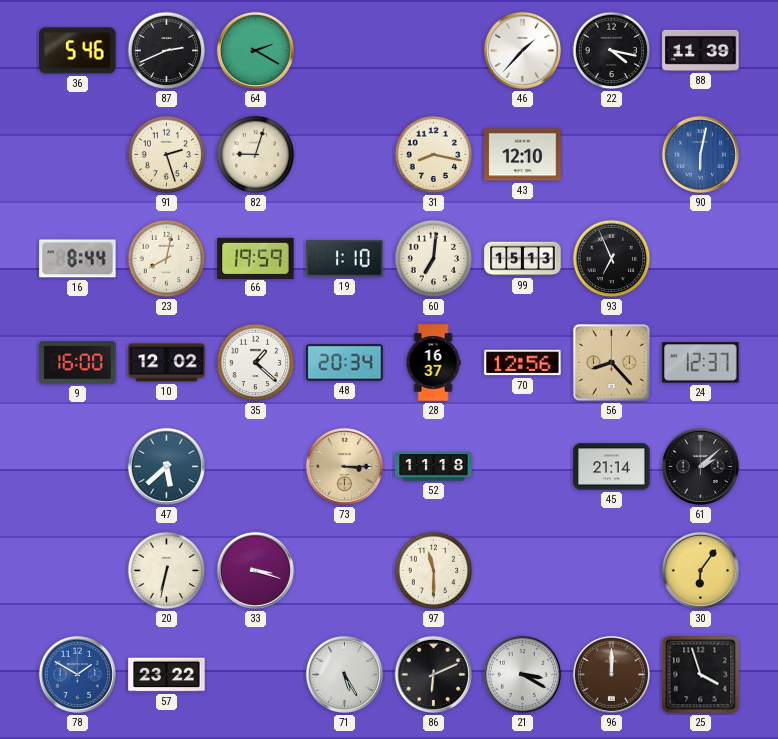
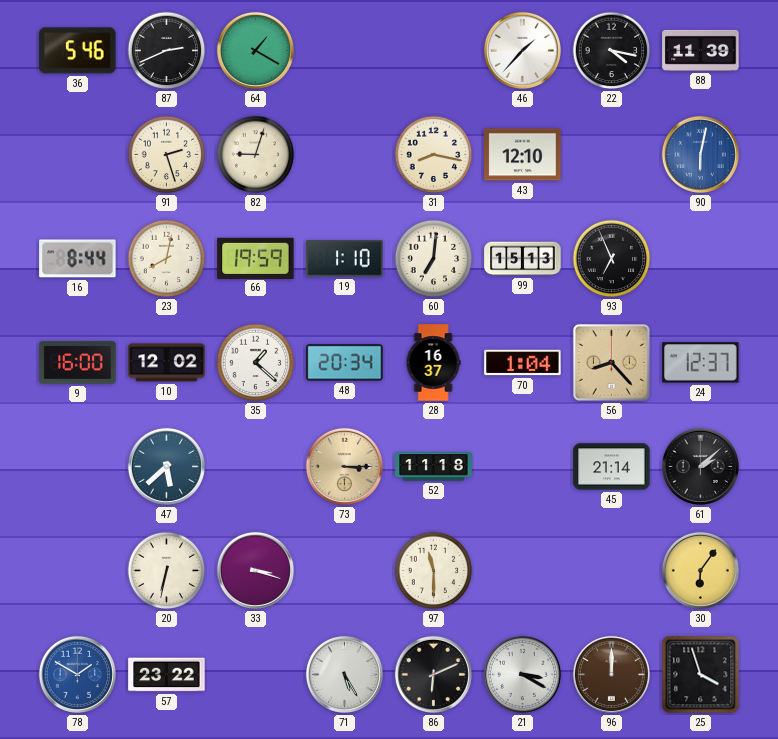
64: 2:20 -> 1:20
70: 12:56 -> 1:04
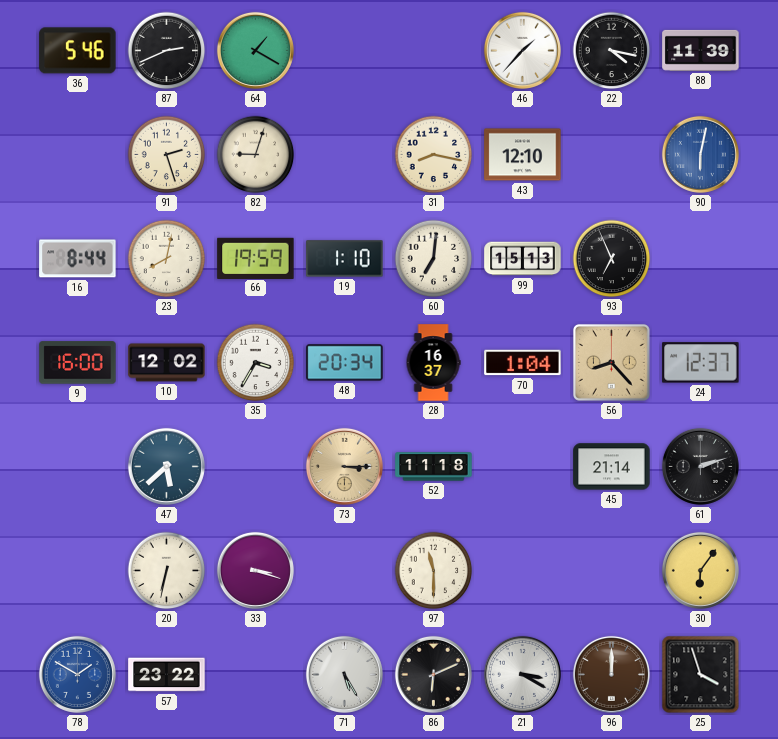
35: 1:22 -> 3:35
61: 2:08 -> 2:12
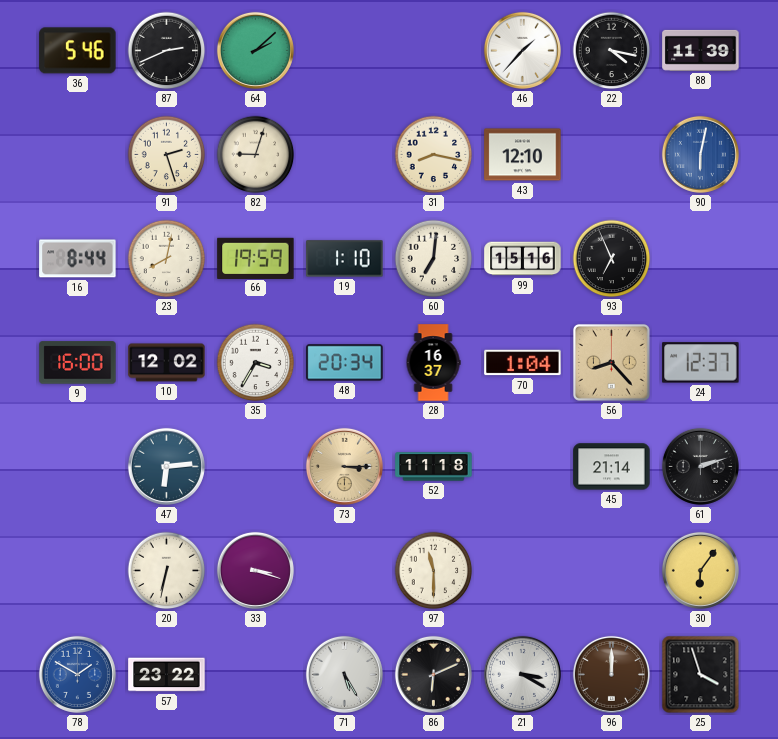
64: 1:20 -> 2:08
99: 15:13 -> 15:16
47: 5:38 -> 6:14
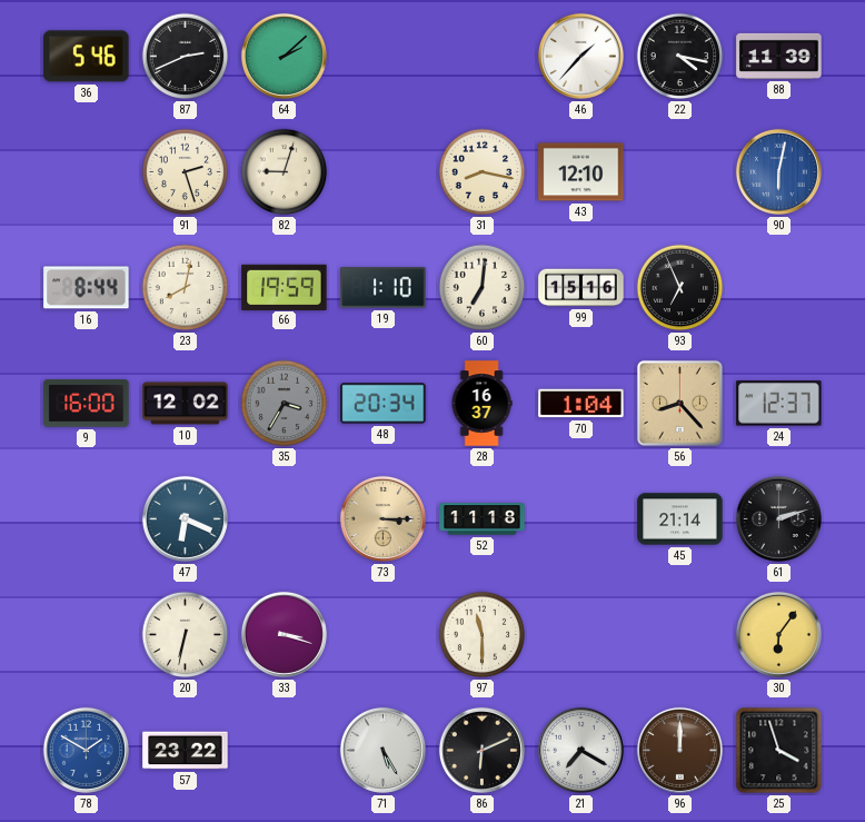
35 dial: white -> grey
47: 6:14 -> 6:19
21: 3:20 -> 7:20
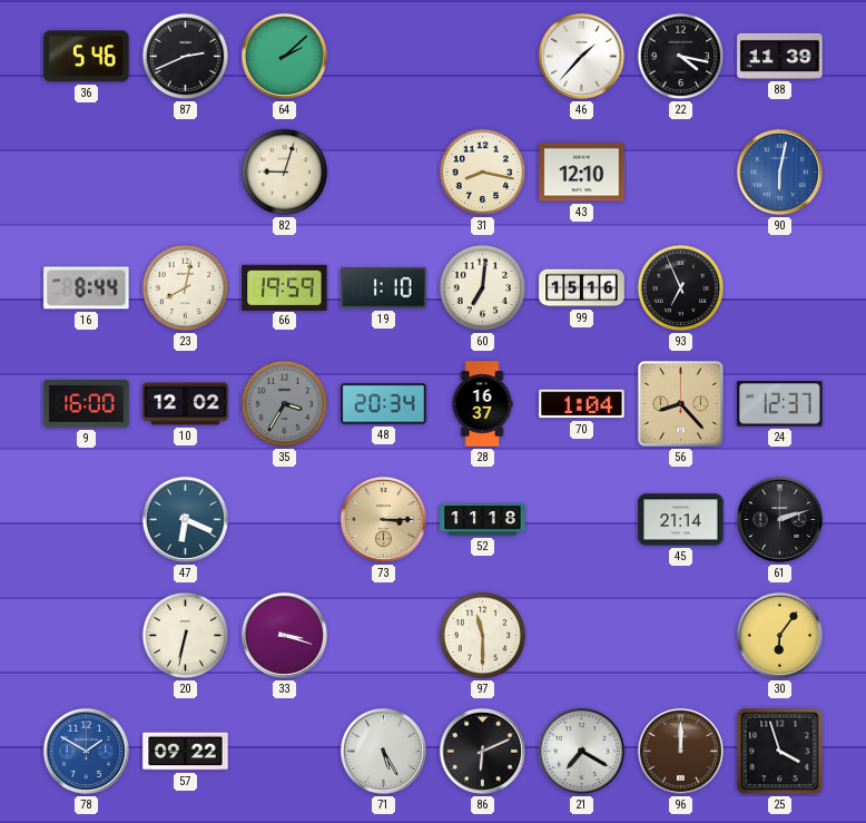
91: 2:27 -> none
57: 23:22 -> 09:22
